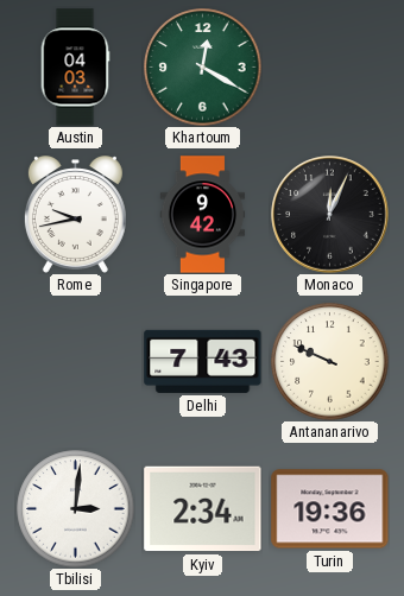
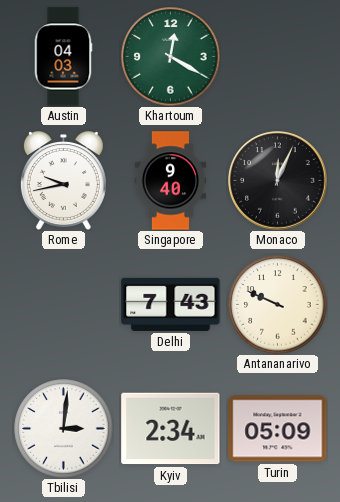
Singapore: 9:42 -> 9:40
Turin: 19:36 -> 05:09
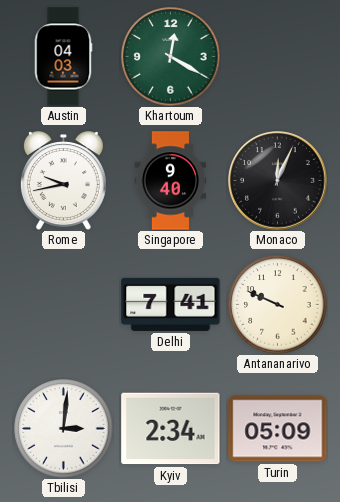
Delhi: 7:43 -> 7:41
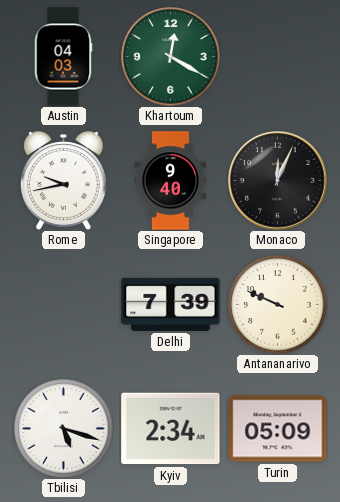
Delhi: 7:41 -> 7:39
Tbilisi: 3:01 -> 5:18
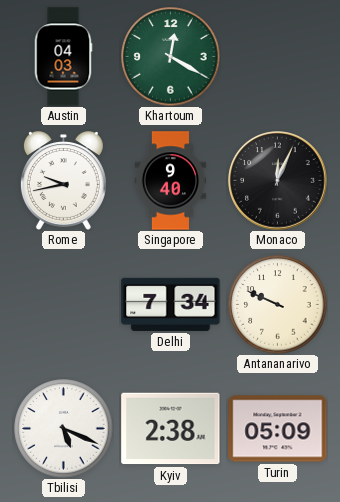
Delhi: 7:39 -> 7:34
Tbilisi: 5:18 -> 5:19
Kyiv: 2:34 -> 2:38
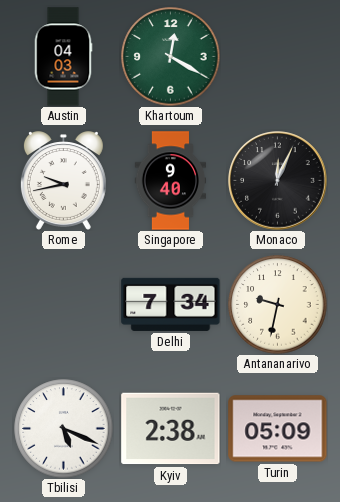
Antananarivo: 9:49 -> 9:32
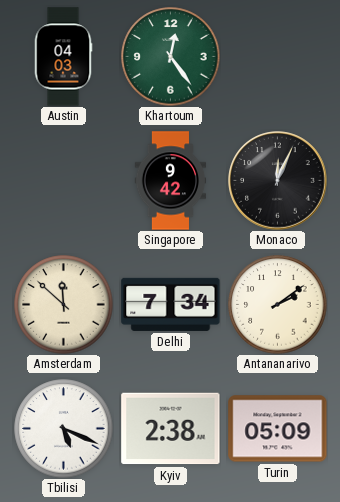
Khartoum: 12:20 -> 12:24
Rome: 9:43 -> none
Singapore: 9:40 -> 9:42
Amsterdam: none -> 11:52
Antananarivo: 9:32 -> 2:09
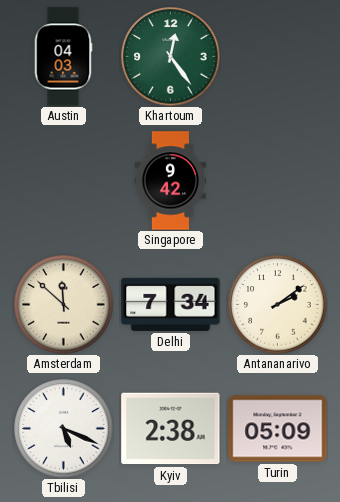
Monaco: 12:04 -> none
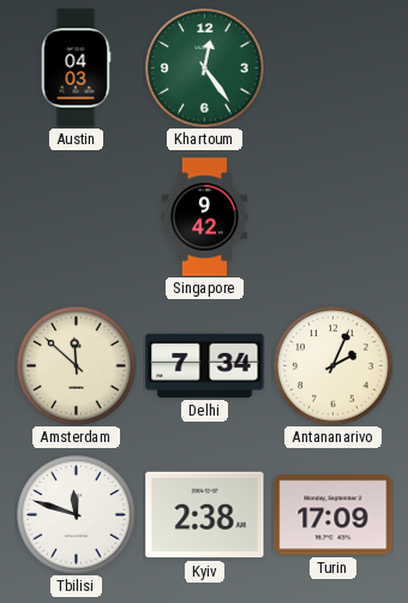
Antananarivo: 2:09 -> 2:04
Tbilisi: 5:19 -> 11:48
Turin: 05:09 -> 17:09
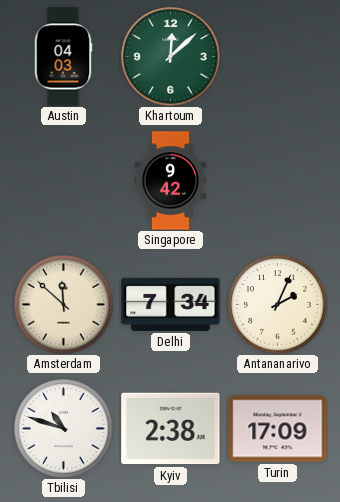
Khartoum: 12:24 -> 12:08
Tbilisi: 11:48 -> 10:48
